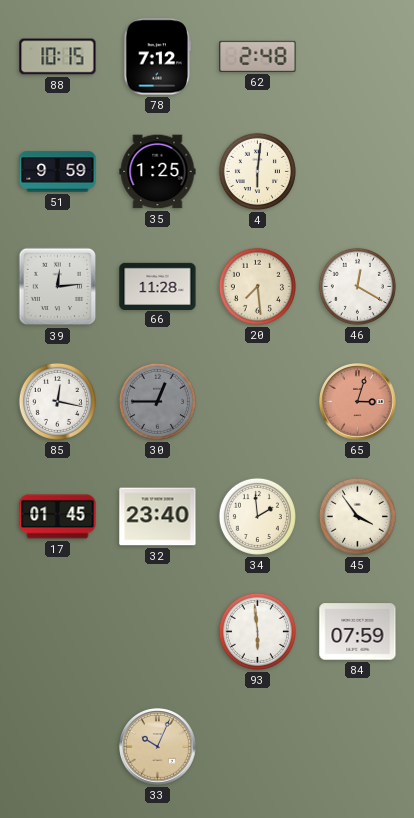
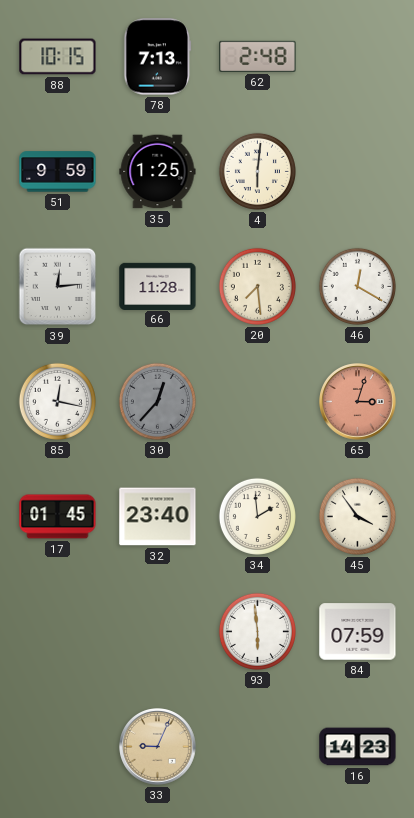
78: 7:12 -> 7:13
30: 12:45 -> 12:37
33: 10:04 -> 9:04
16: none -> 14:23
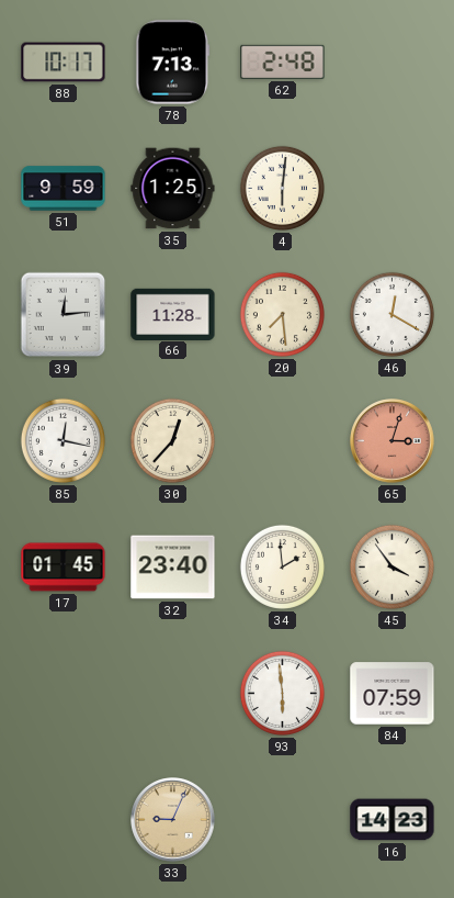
88: 10:15 -> 10:17
30 dial: grey -> cream
